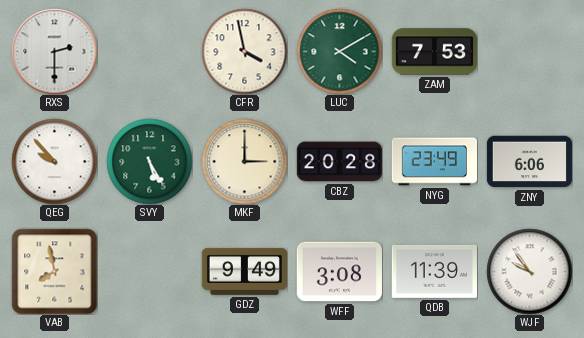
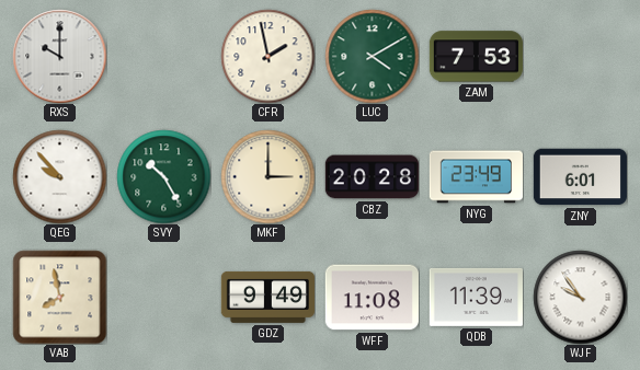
RXS: 2:30 -> 10:00
CFR: 3:58 -> 1:58
SVY: 5:25 -> 10:25
ZNY: 6:06 -> 6:01
WFF: 3:08 -> 11:08
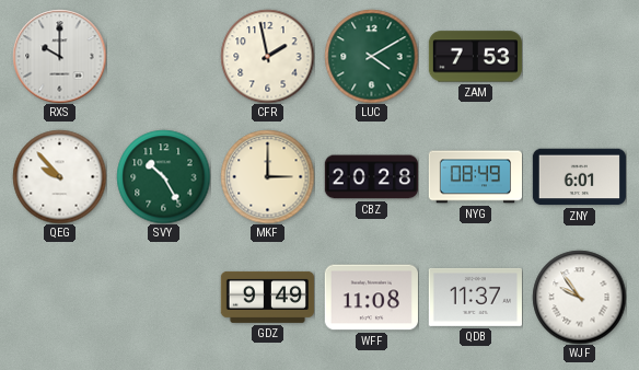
NYG: 23:49 -> 08:49
VAB: 7:58 -> none
QDB: 11:39 -> 11:37
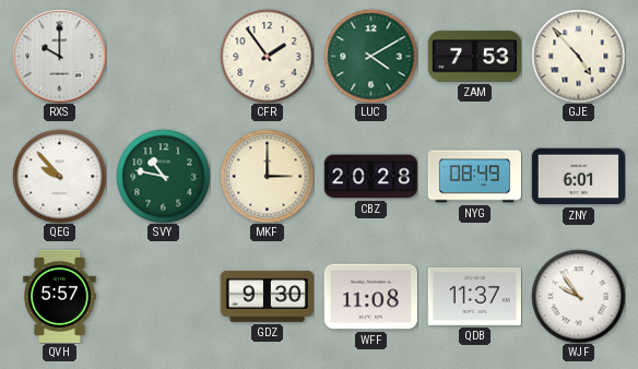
CFR: 1:58 -> 1:54
GJE: none -> 4:53
SVY: 10:25 -> 10:47
QVH: none -> 5:57
GDZ: 9:49 -> 9:30
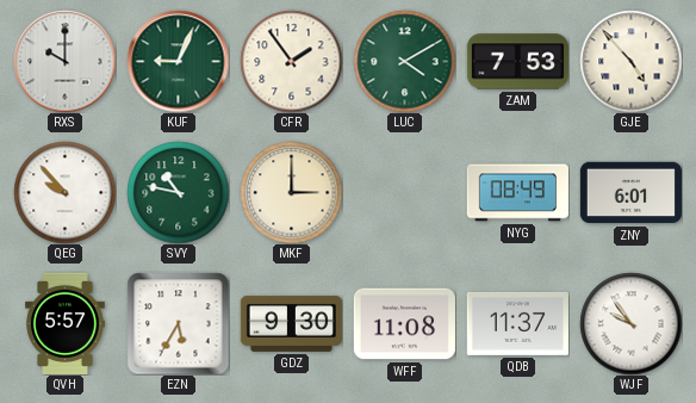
KUF: none -> 9:04
CBZ: 20:28 -> none
EZN: none -> 5:35
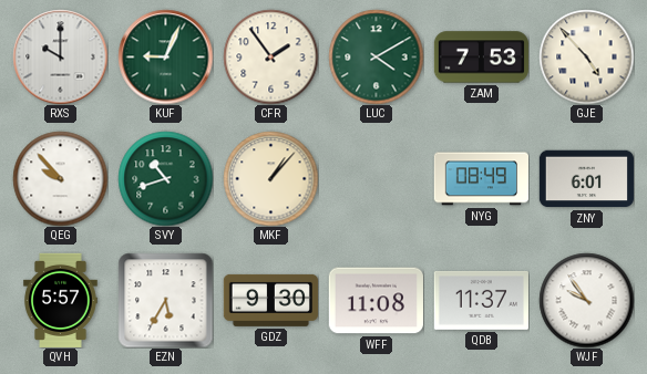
SVY: 10:47 -> 10:42
MKF: 3:00 -> 1:07
